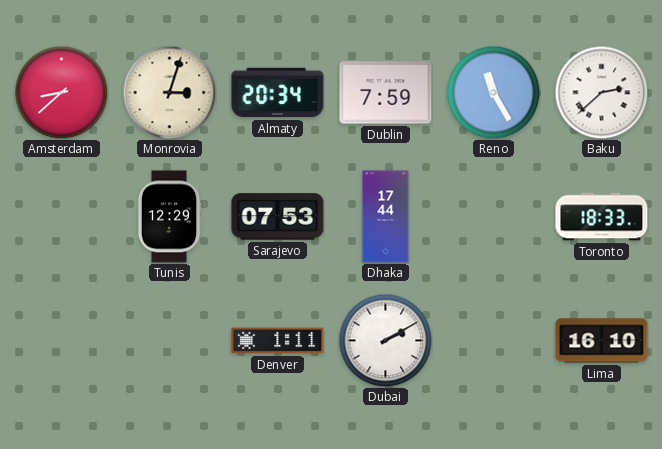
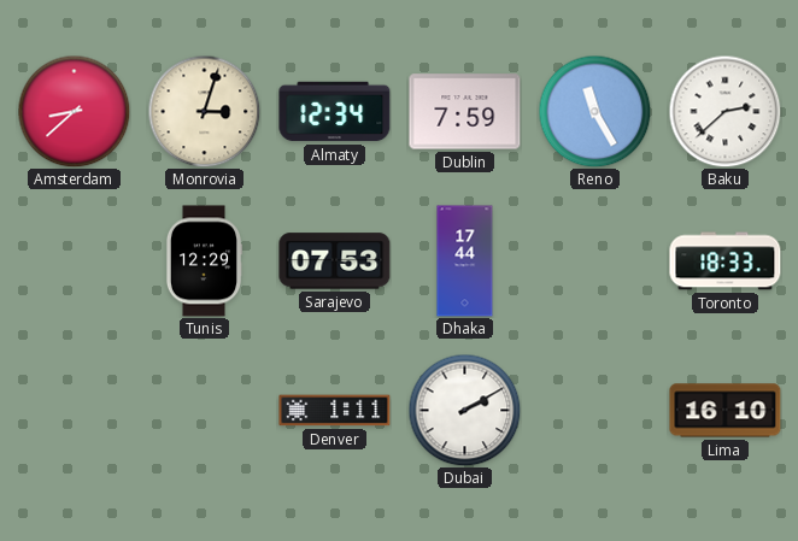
Almaty: 20:34 -> 12:34
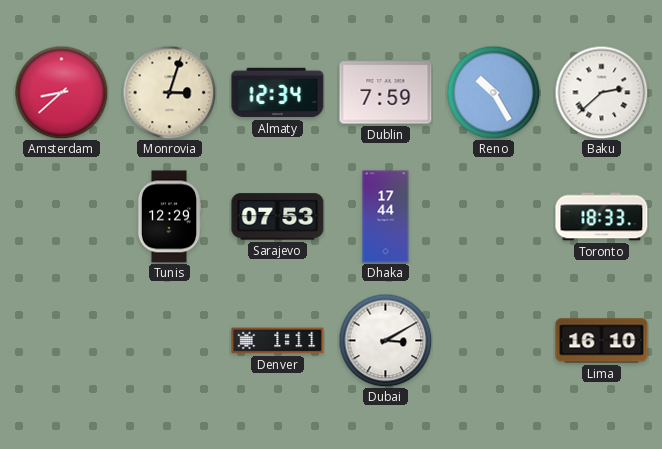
Reno: 11:25 -> 10:25
Dubai: 2:10 -> 3:10
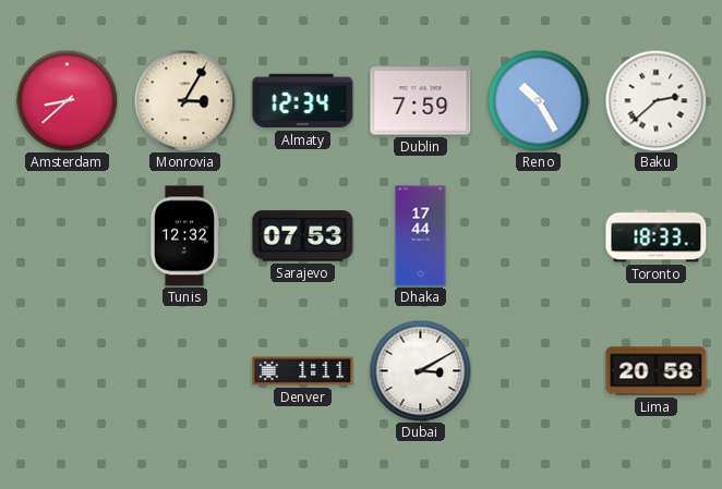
Monrovia: 3:03 -> 3:05
Tunis: 12:29 -> 12:32
Lima: 16:10 -> 20:58
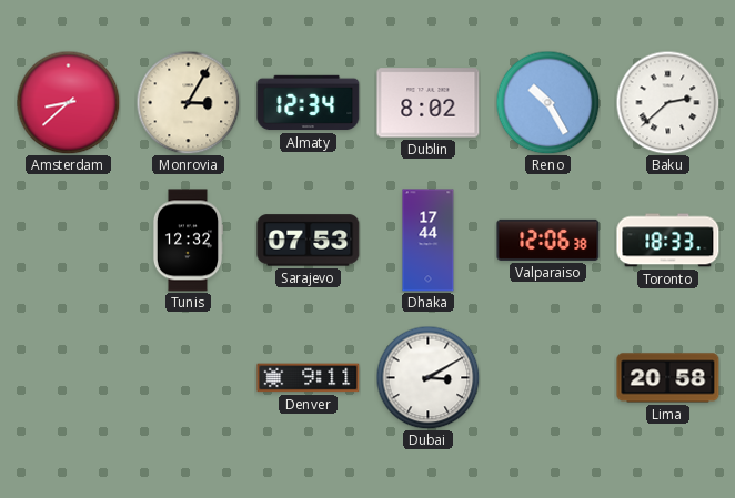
Dublin: 7:59 -> 8:02
Valparaiso: none -> 12:06
Denver: 1:11 -> 9:11
